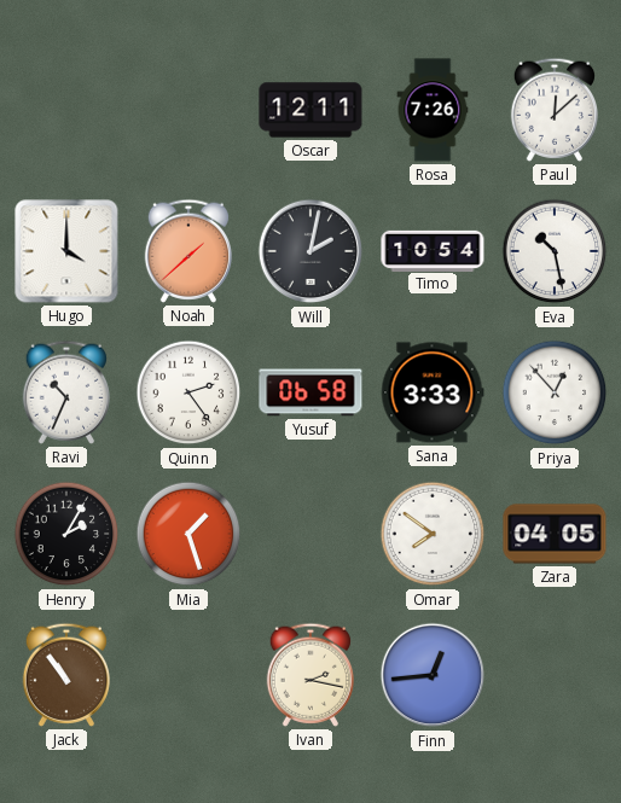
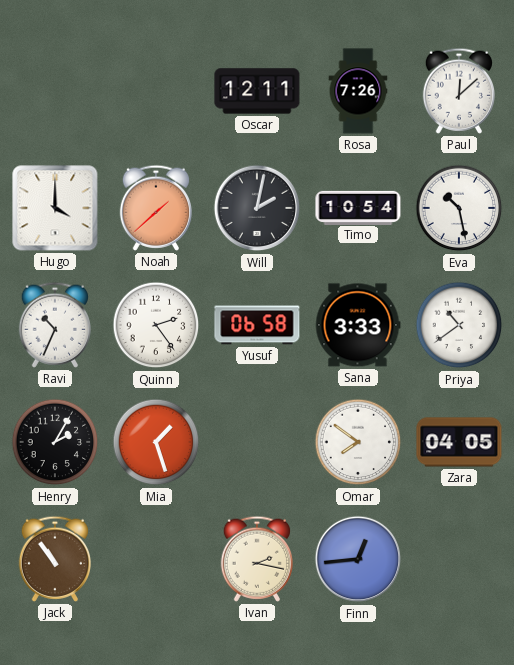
Priya: 12:53 -> 10:39
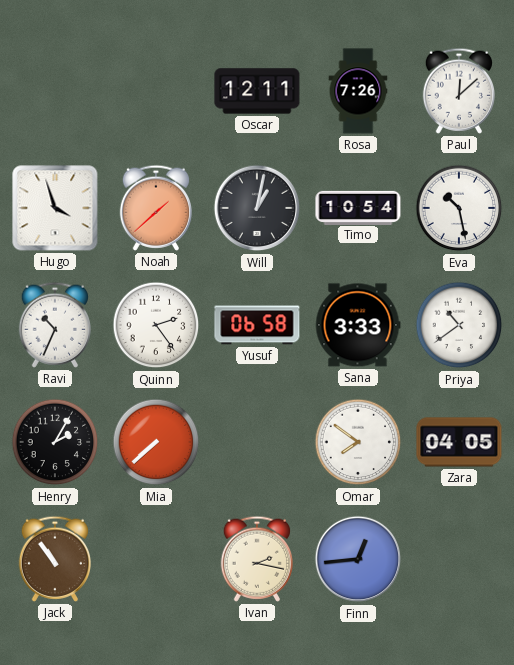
Hugo: 4:00 -> 3:57
Will: 2:02 -> 1:02
Mia: 1:27 -> 7:38
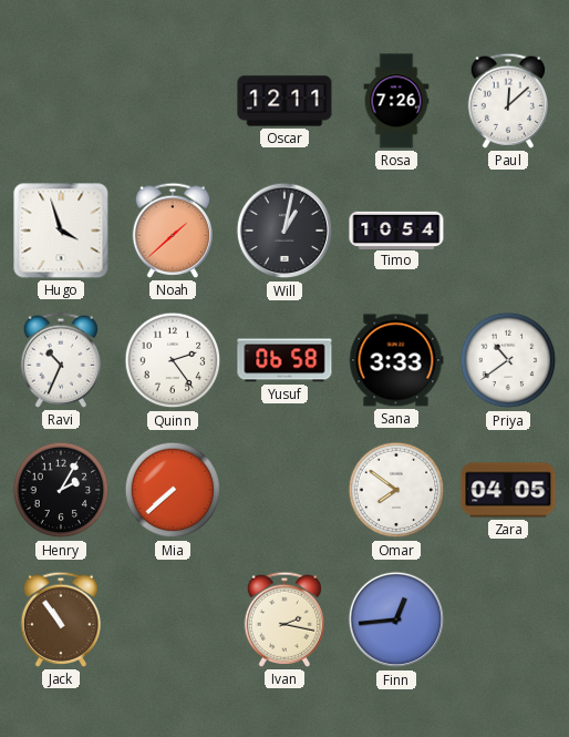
Eva: 10:28 -> none
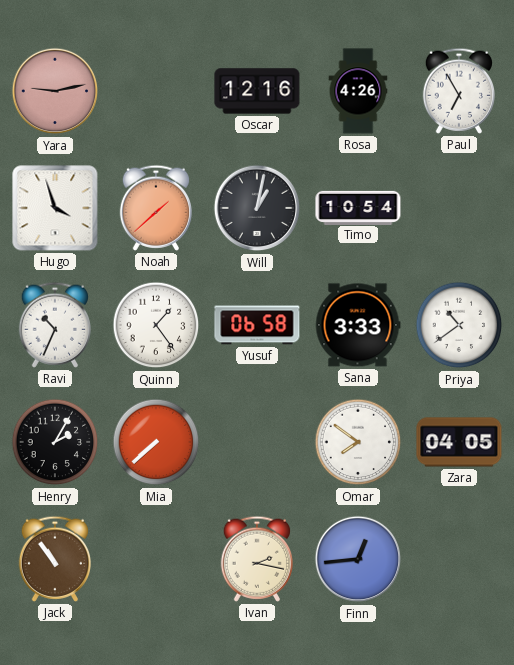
Yara: none -> 9:13
Oscar: 12:11 -> 12:16
Rosa: 7:26 -> 4:26
Paul: 12:08 -> 6:55
Quinn: 2:24 -> 1:24
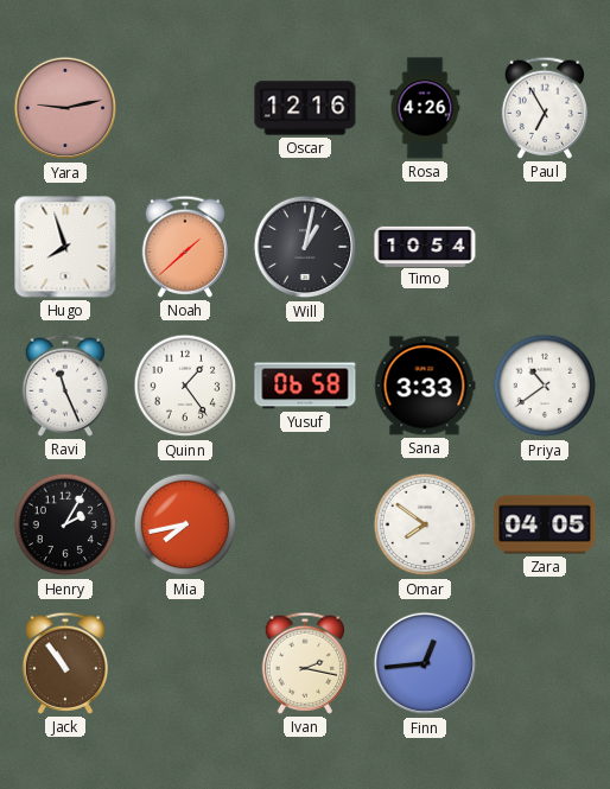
Hugo: 3:57 -> 7:57
Ravi: 10:34 -> 11:26
Mia: 7:38 -> 7:43
